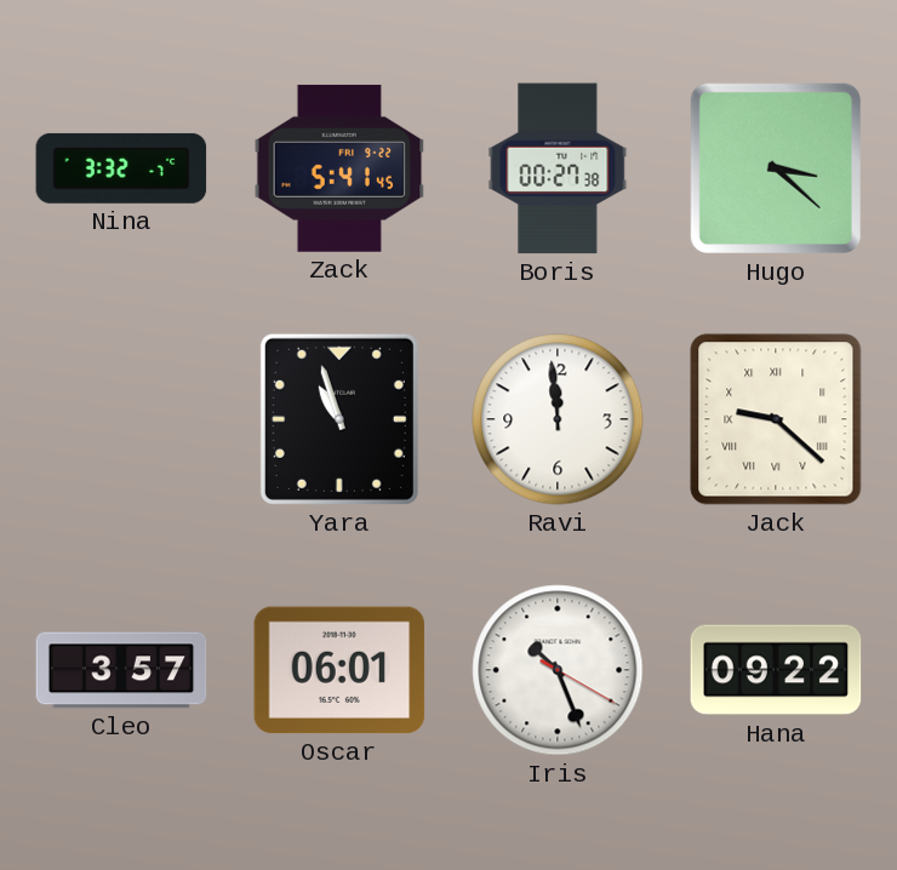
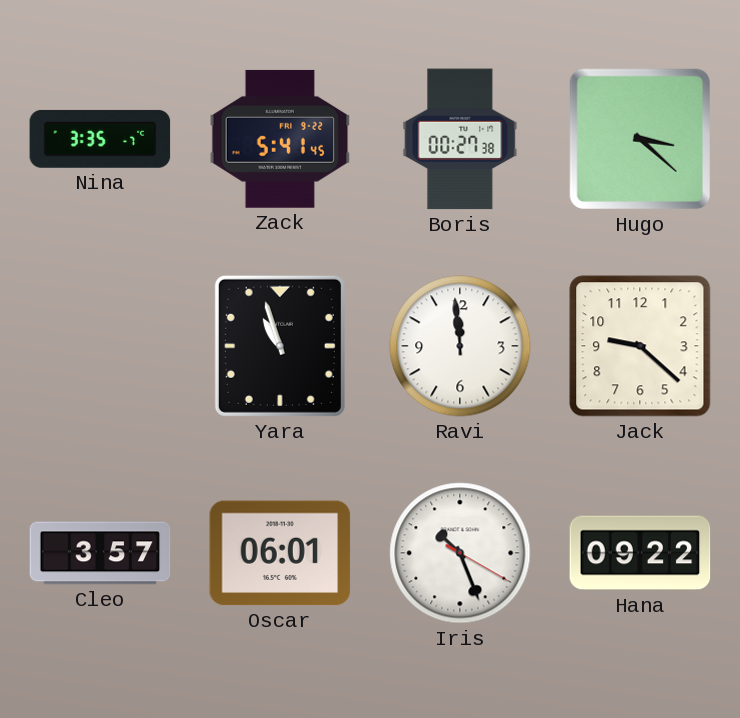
Nina: 3:32 -> 3:35
Jack numerals: Roman -> Arabic
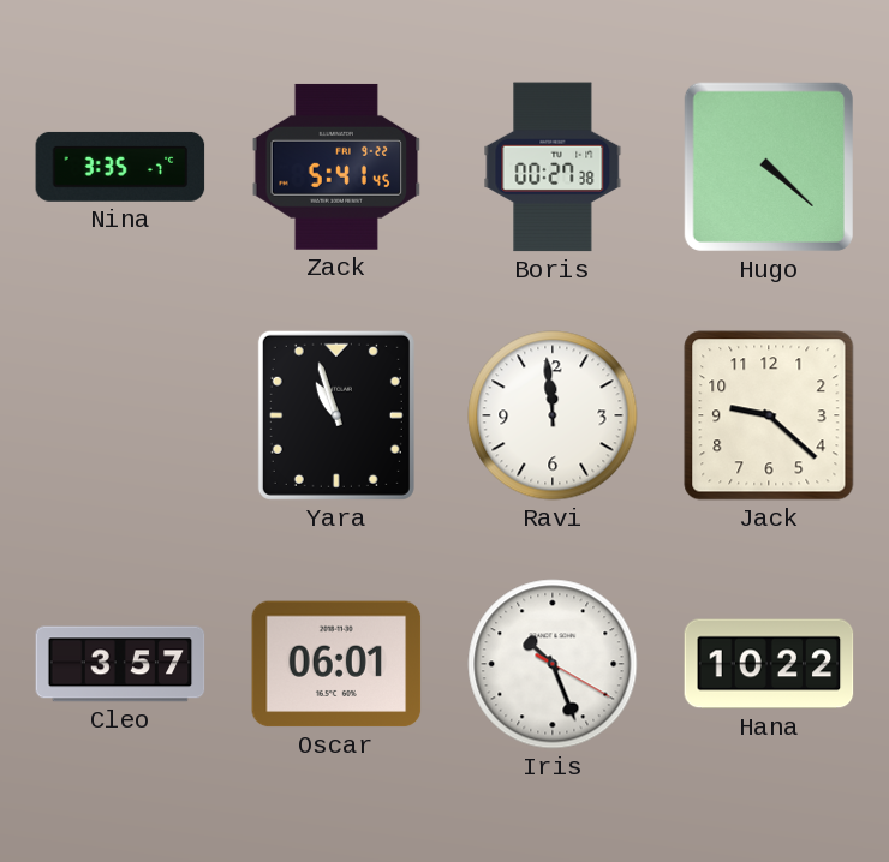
Hugo: 3:22 -> 4:22
Hana: 09:22 -> 10:22
